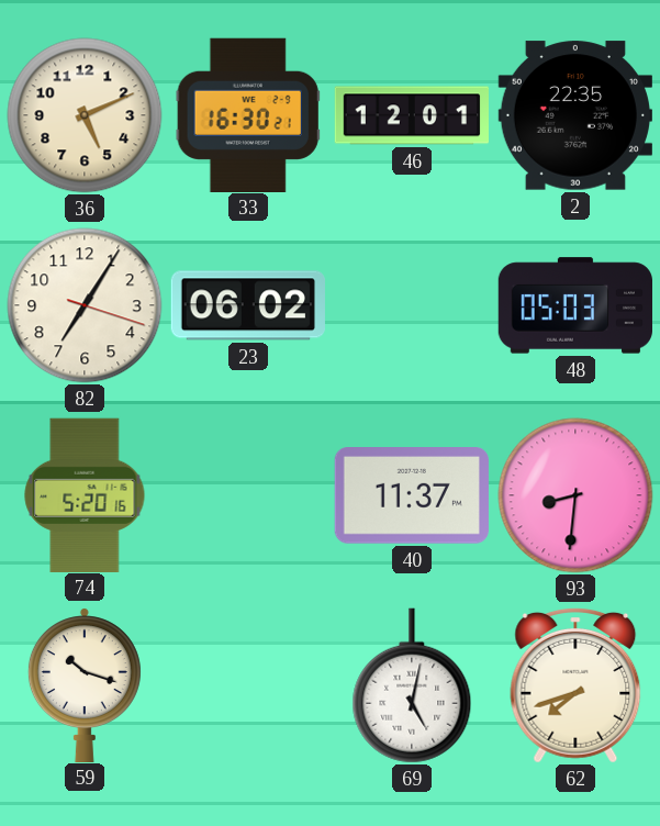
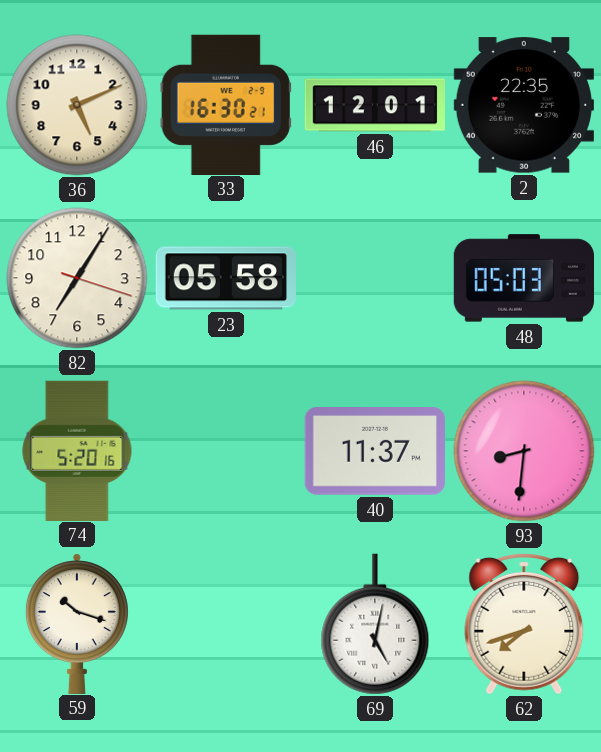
23: 06:02 -> 05:58
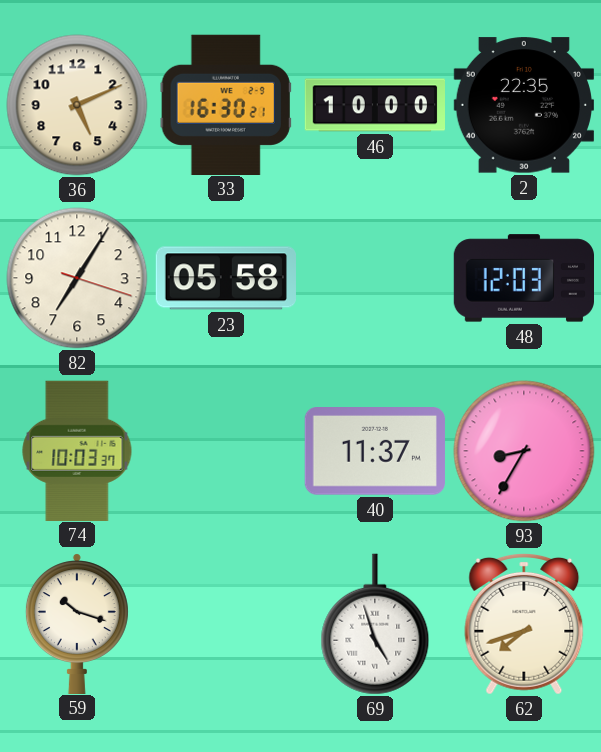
46: 12:01 -> 10:00
48: 05:03 -> 12:03
74: 5:20 -> 10:03
93: 8:31 -> 8:35
69: 5:02 -> 4:57
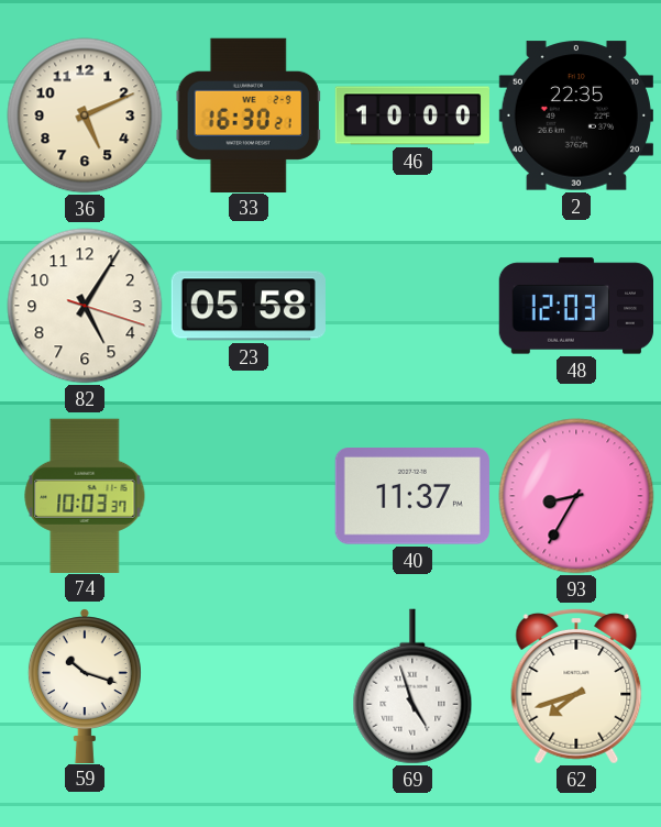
82: 7:05 -> 5:05
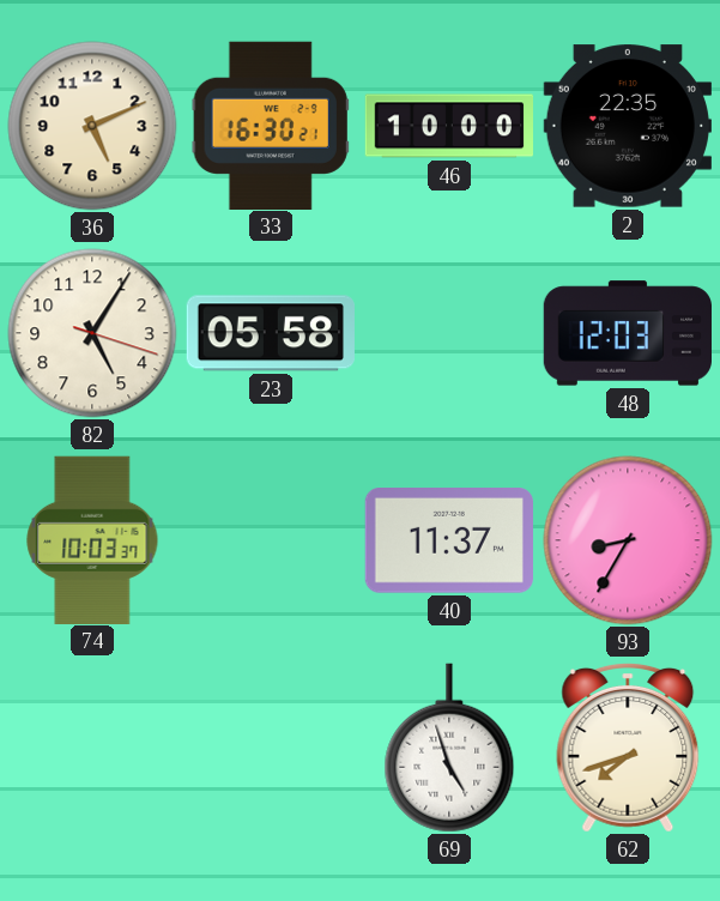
59: 10:18 -> none
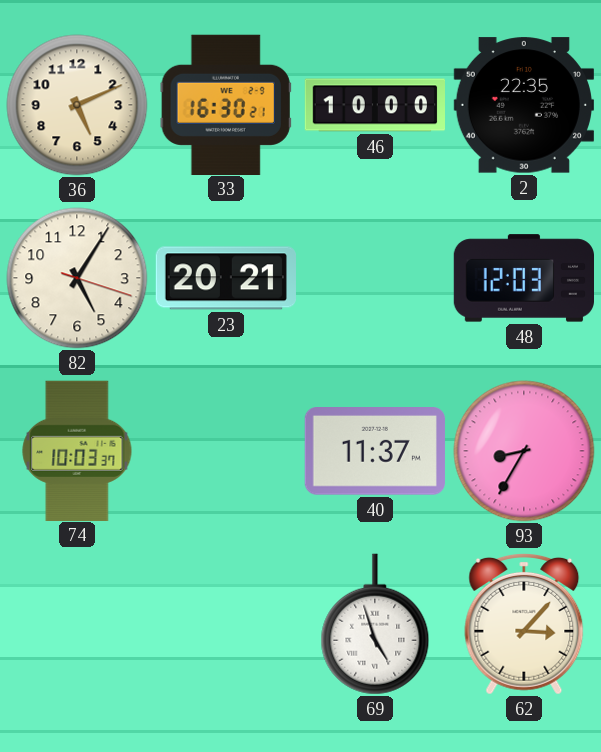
23: 05:58 -> 20:21
62: 7:42 -> 3:07
